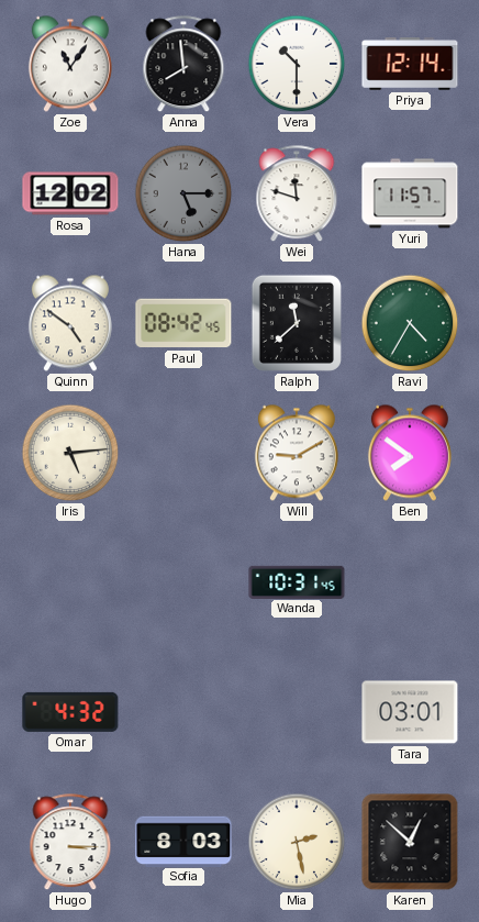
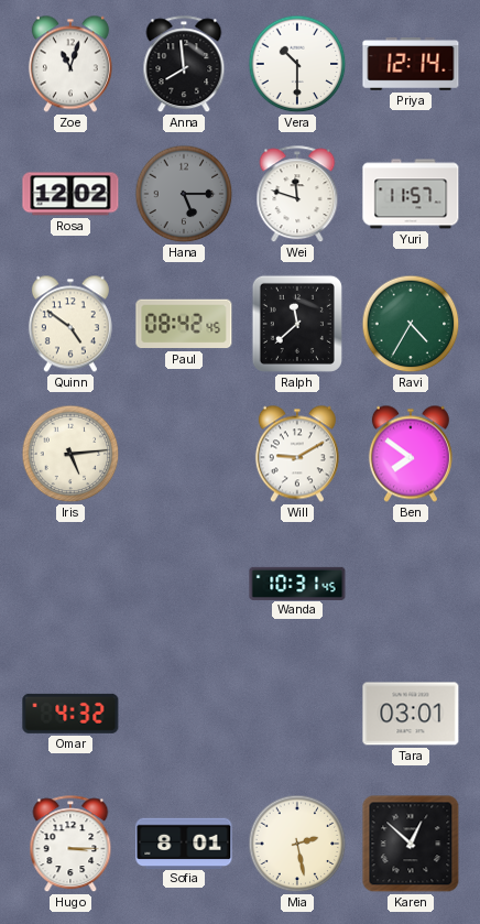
Zoe: 11:06 -> 11:03
Sofia: 8:03 -> 8:01
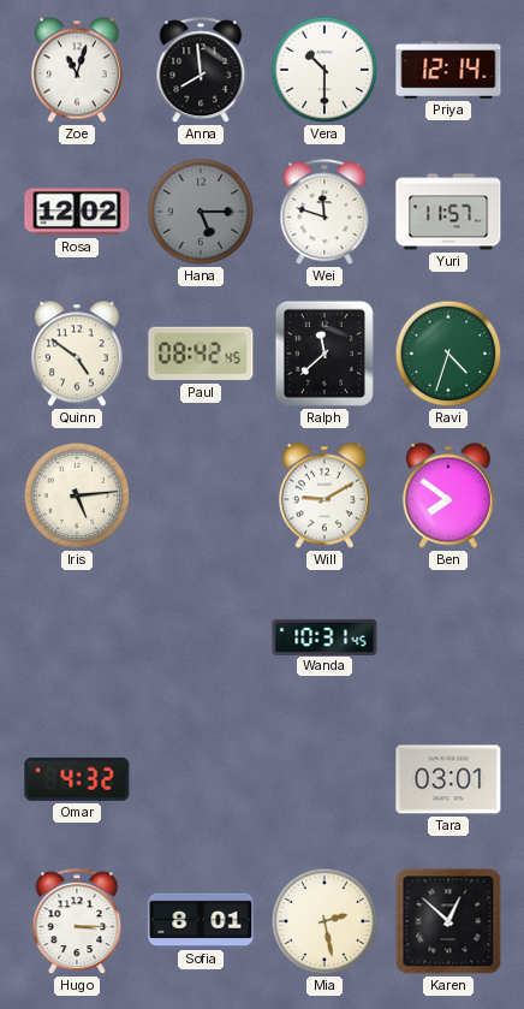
Ravi: 4:35 -> 4:33
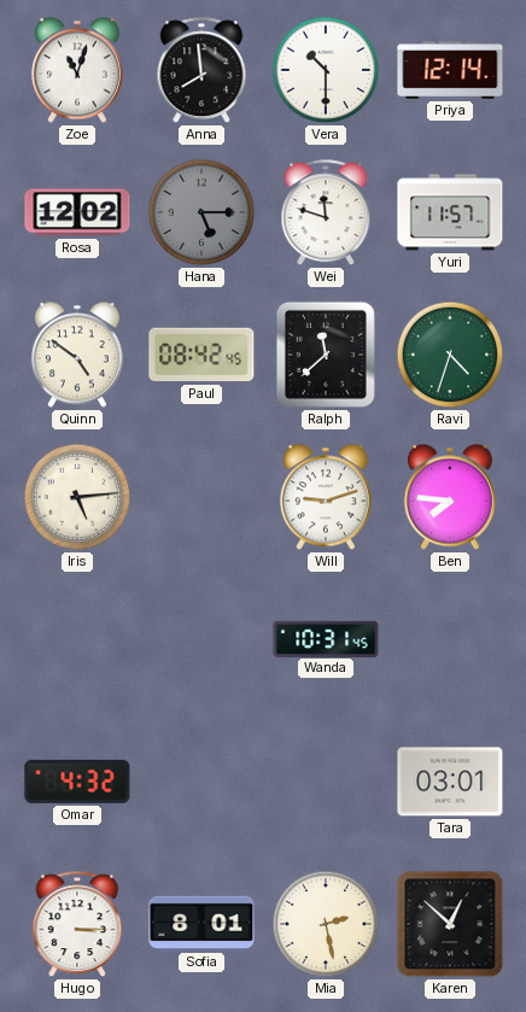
Will: 9:10 -> 9:12
Ben: 7:51 -> 7:46
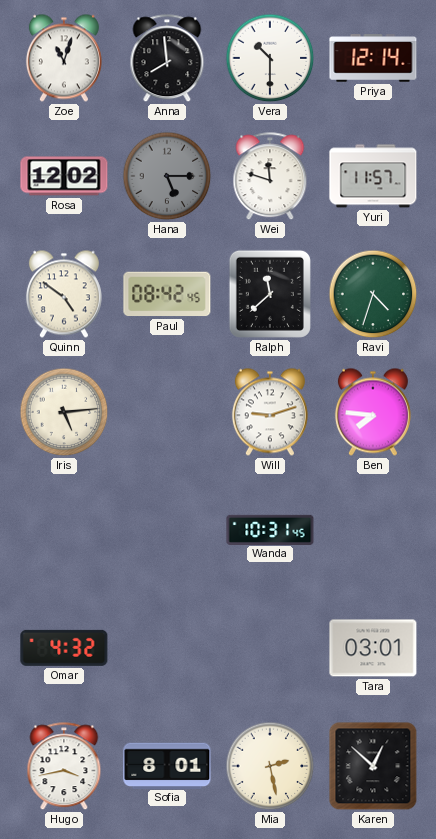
Hugo: 3:15 -> 3:43
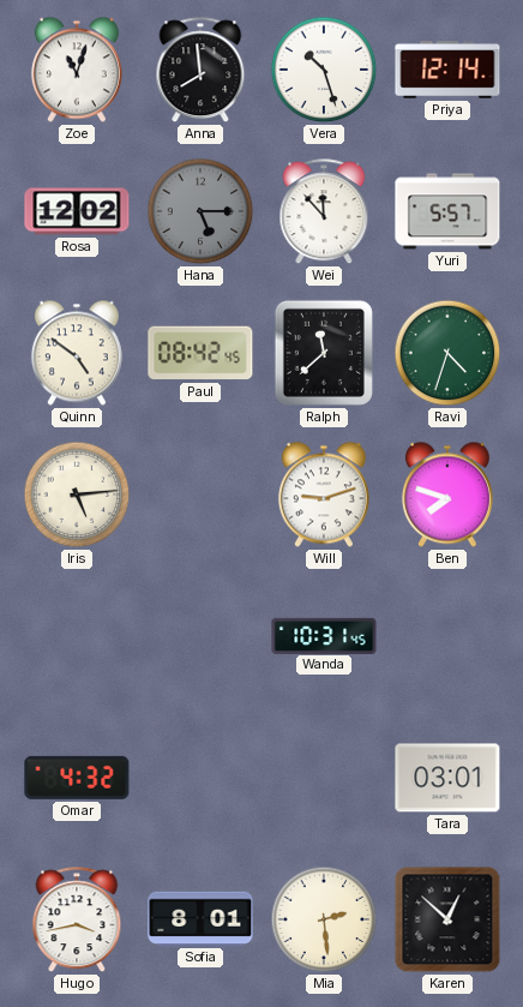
Vera: 10:30 -> 10:27
Wei: 11:48 -> 11:53
Yuri: 11:57 -> 5:57
Ben: 7:46 -> 7:48
Mia: 2:28 -> 2:29
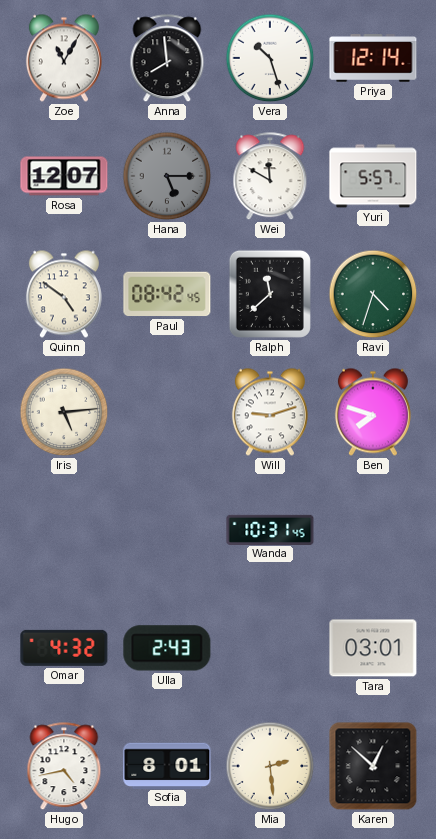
Zoe: 11:03 -> 11:05
Rosa: 12:02 -> 12:07
Wei: 11:53 -> 11:50
Ulla: none -> 2:43
Hugo: 3:43 -> 4:43
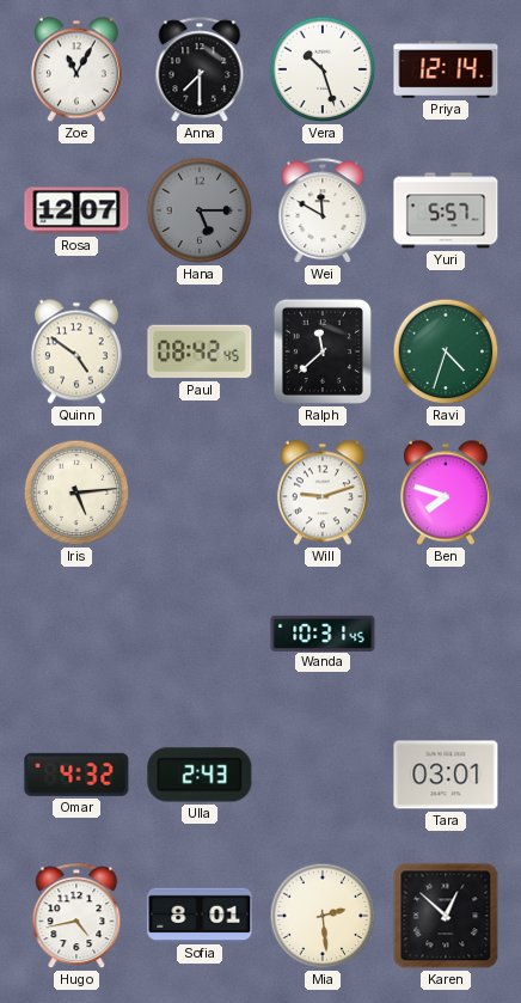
Anna: 7:59 -> 7:30
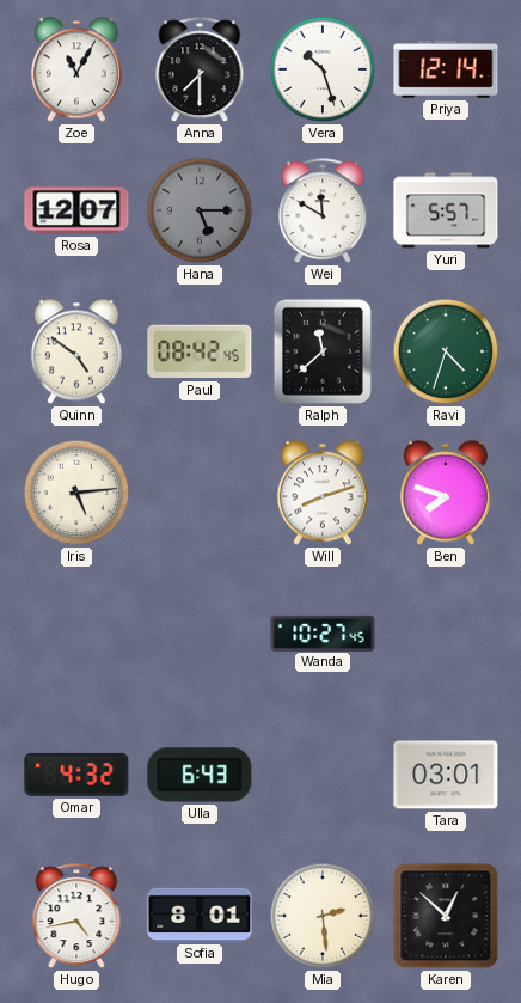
Will: 9:12 -> 8:12
Wanda: 10:31 -> 10:27
Ulla: 2:43 -> 6:43
